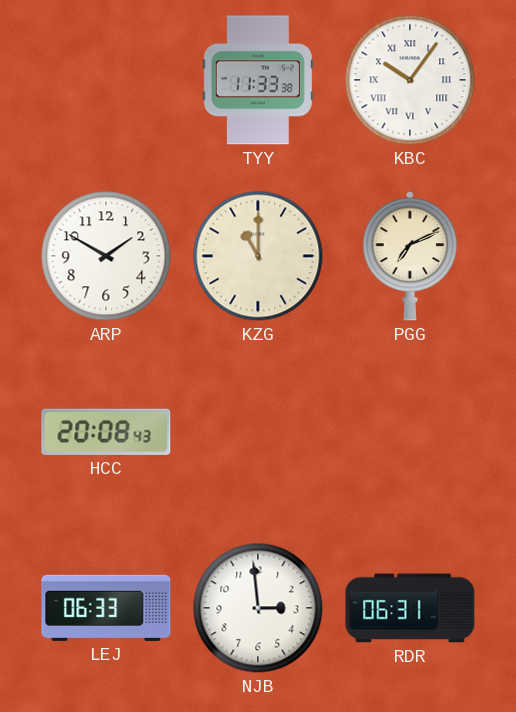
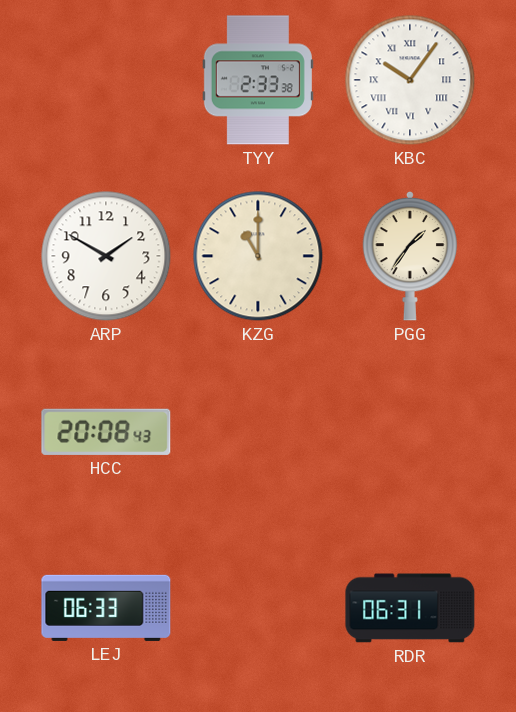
TYY: 11:33 -> 2:33
PGG: 7:11 -> 1:36
NJB: 2:59 -> none
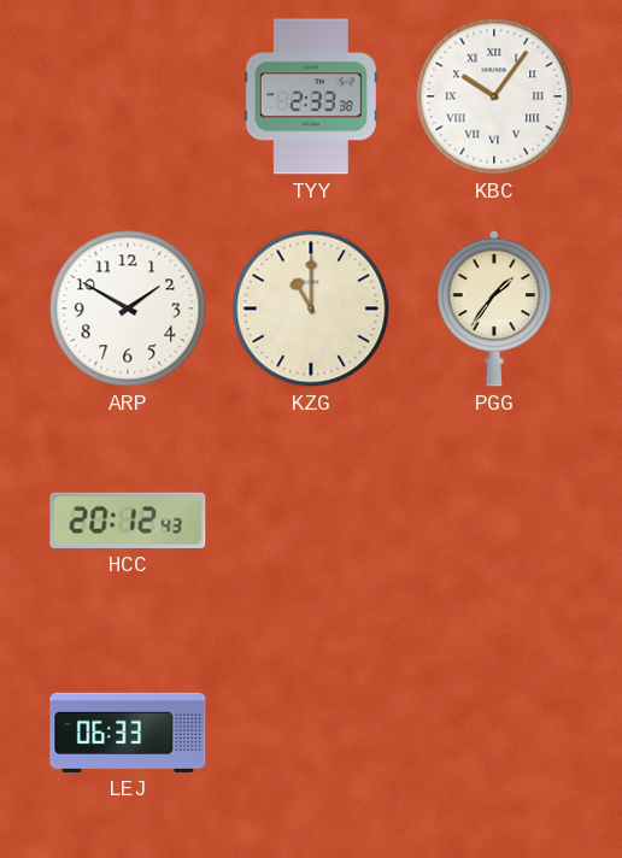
HCC: 20:08 -> 20:12
RDR: 06:31 -> none
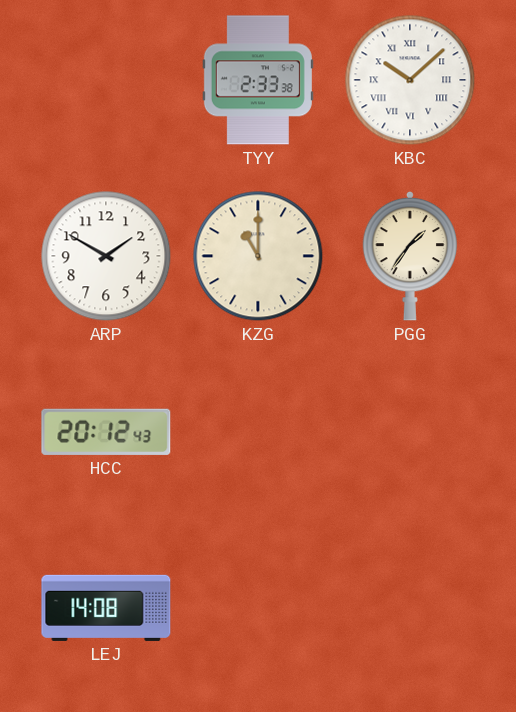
KBC: 10:06 -> 10:08
LEJ: 06:33 -> 14:08
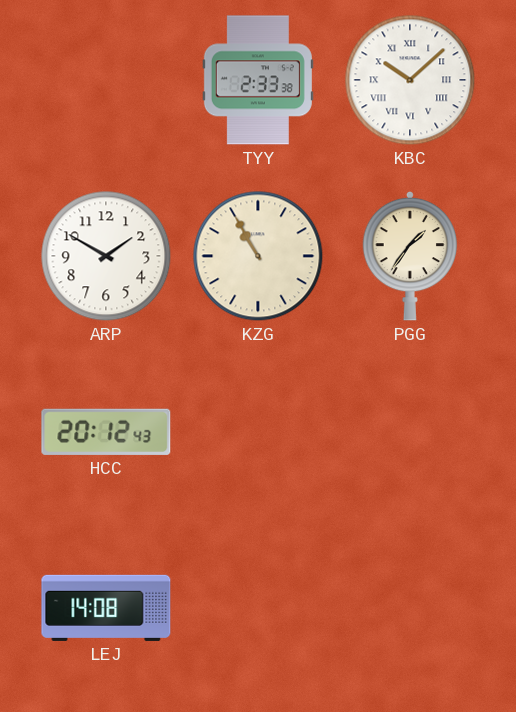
KZG: 11:00 -> 10:55
